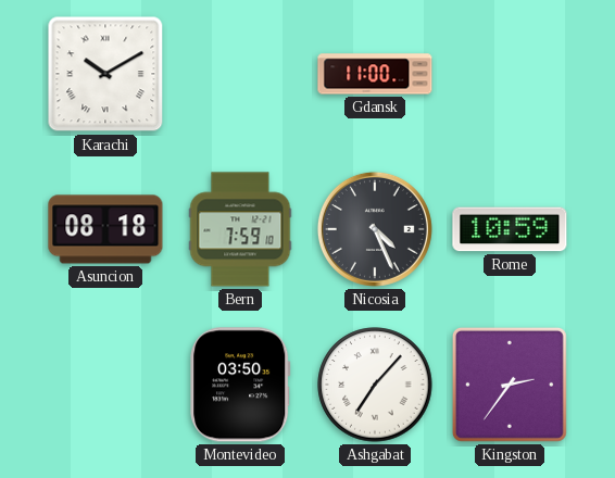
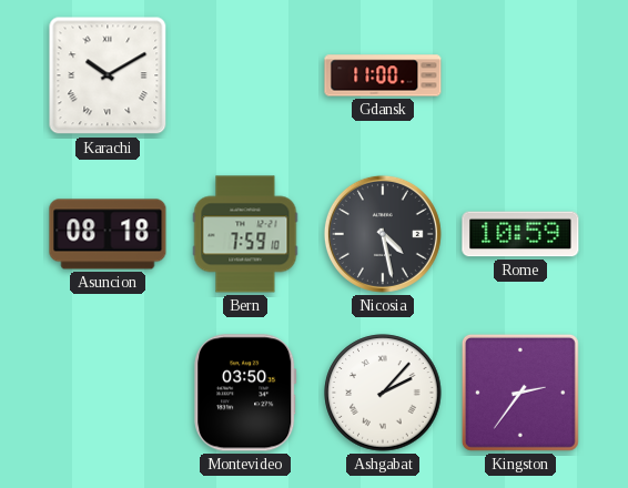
Nicosia: 4:26 -> 4:28
Ashgabat: 7:07 -> 2:07
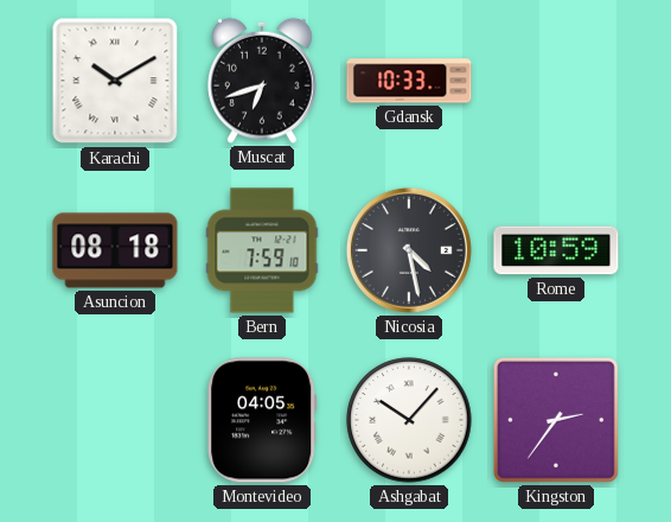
Muscat: none -> 6:42
Gdansk: 11:00 -> 10:33
Montevideo: 03:50 -> 04:05
Ashgabat: 2:07 -> 10:07
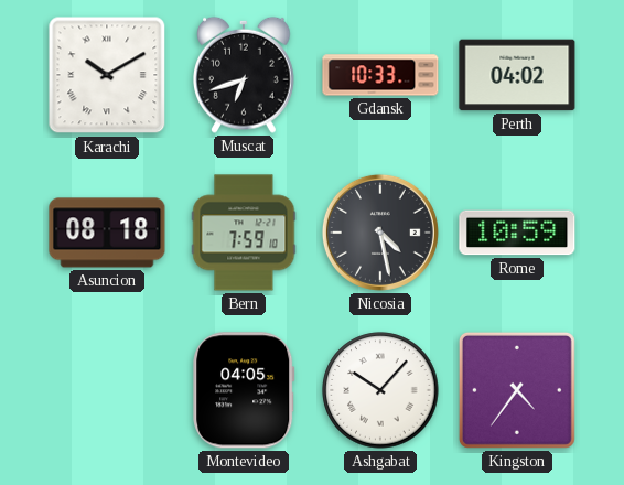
Perth: none -> 04:02
Kingston: 2:36 -> 4:36
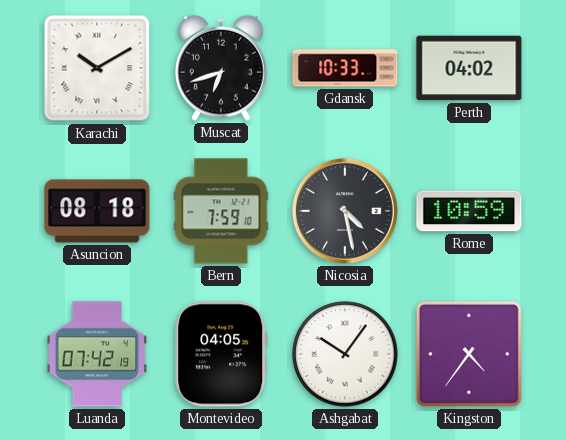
Luanda: none -> 07:42
Ashgabat: 10:07 -> 10:06
